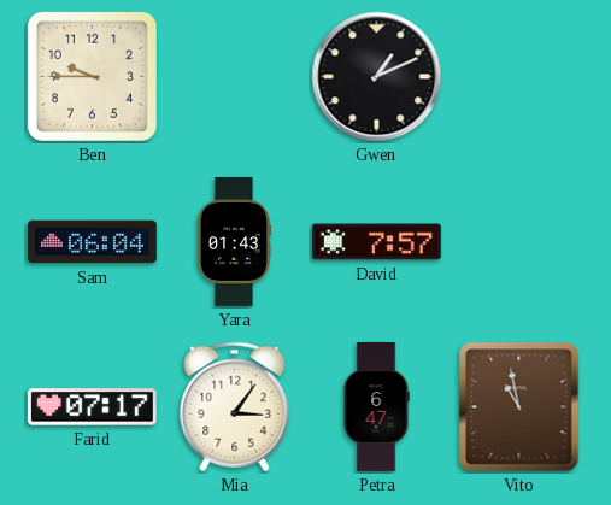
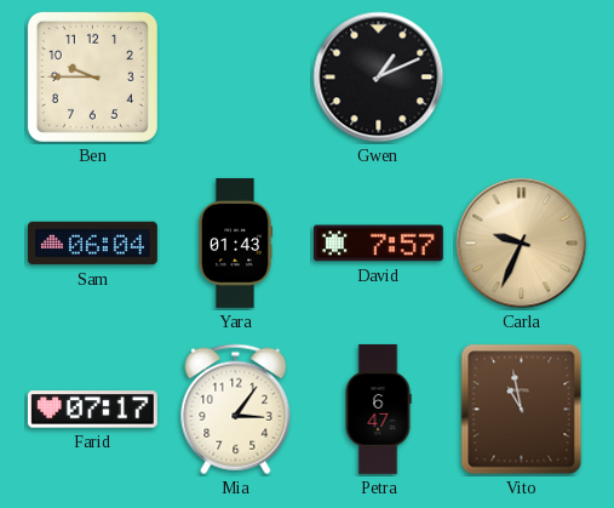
Carla: none -> 9:34
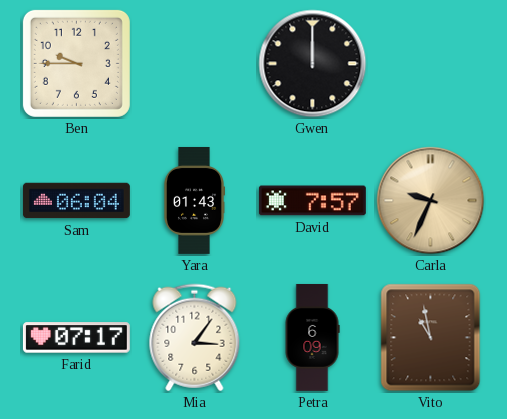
Gwen: 1:11 -> 12:00
Petra: 6:47 -> 6:09
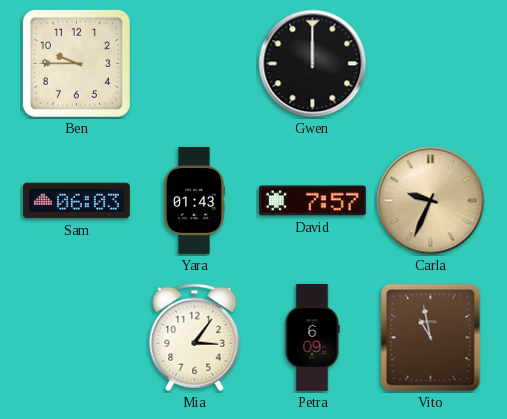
Sam: 06:04 -> 06:03
Farid: 07:17 -> none
